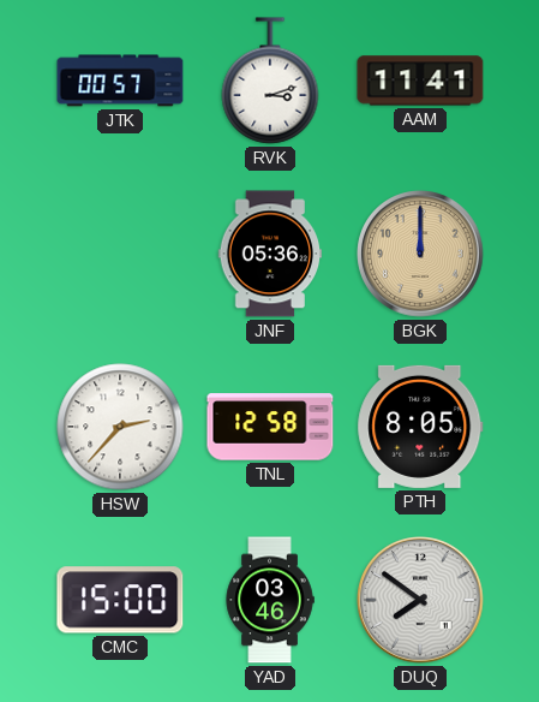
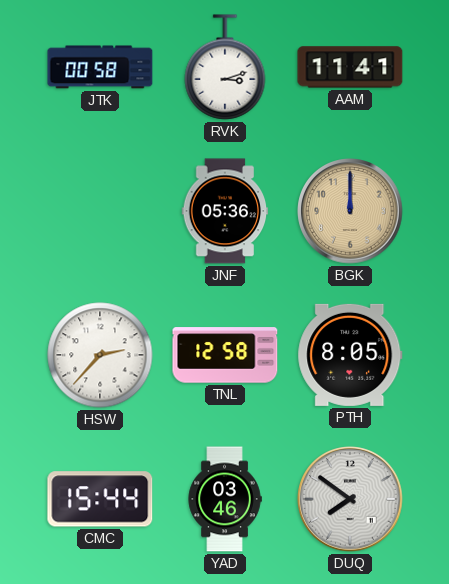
JTK: 00:57 -> 00:58
CMC: 15:00 -> 15:44
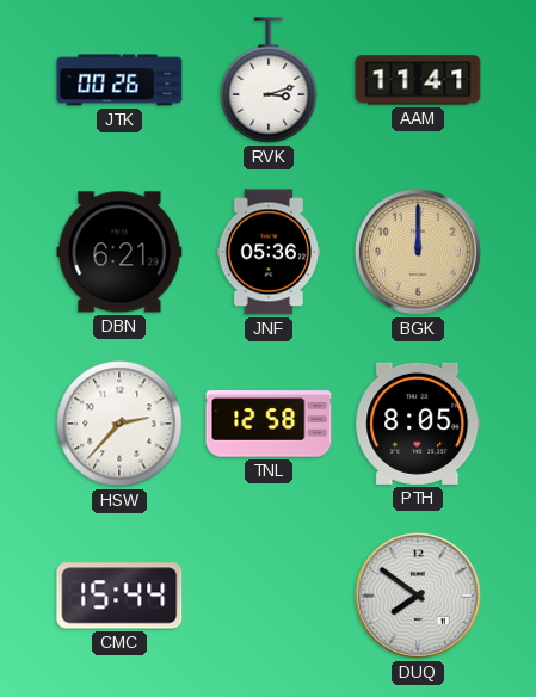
JTK: 00:58 -> 00:26
DBN: none -> 6:21
YAD: 03:46 -> none
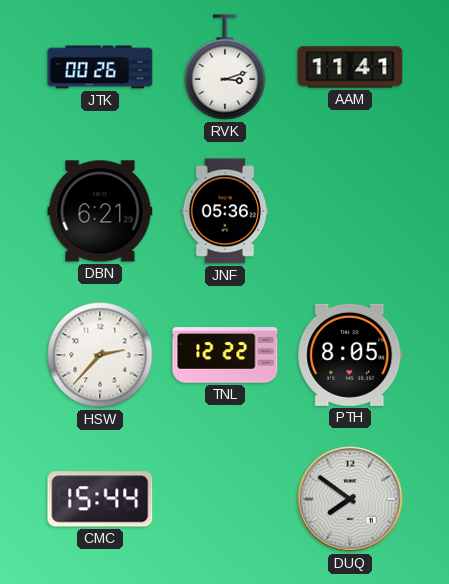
BGK: 12:00 -> none
TNL: 12:58 -> 12:22
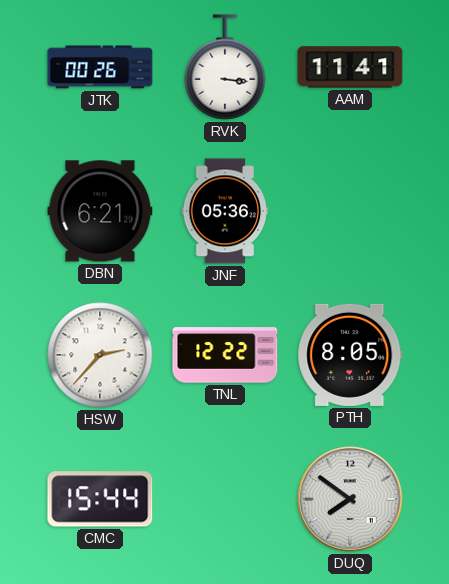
RVK: 3:12 -> 3:16
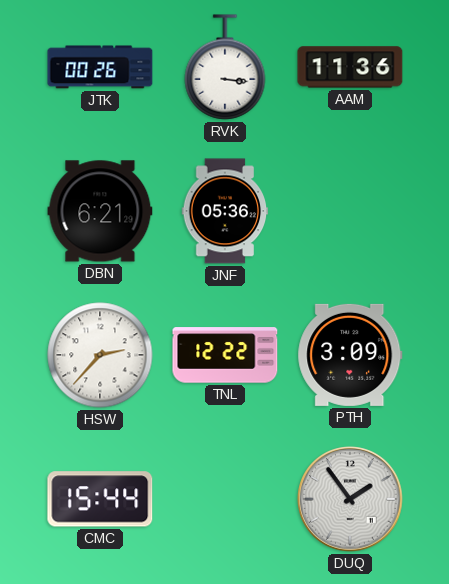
AAM: 11:41 -> 11:36
PTH: 8:05 -> 3:09
DUQ: 7:51 -> 1:54
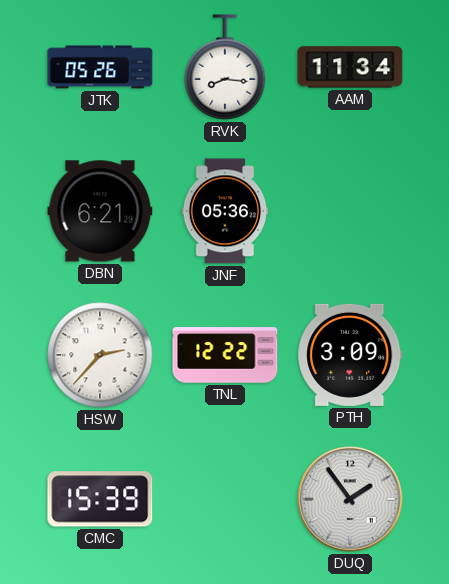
JTK: 00:26 -> 05:26
RVK: 3:16 -> 8:16
AAM: 11:36 -> 11:34
CMC: 15:44 -> 15:39
